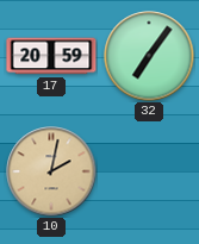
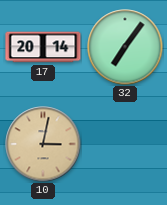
17: 20:59 -> 20:14
10: 2:02 -> 3:02
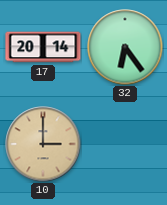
32: 7:06 -> 6:24
10: 3:02 -> 3:00
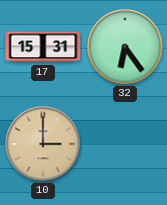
17: 20:14 -> 15:31
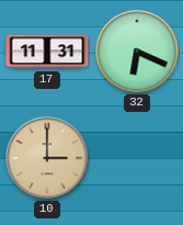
17: 15:31 -> 11:31
32: 6:24 -> 6:19
